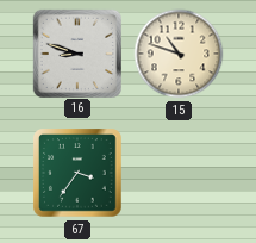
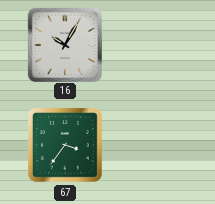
16: 8:48 -> 10:05
15: 10:48 -> none
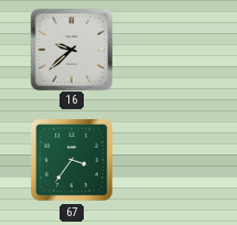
16: 10:05 -> 9:38
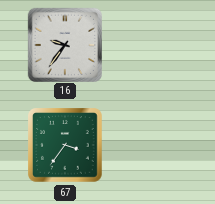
16: 9:38 -> 9:36
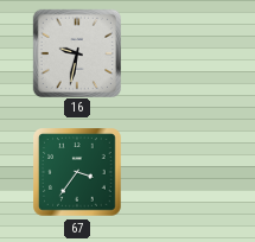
16: 9:36 -> 9:32
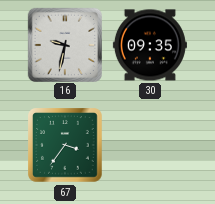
30: none -> 09:35
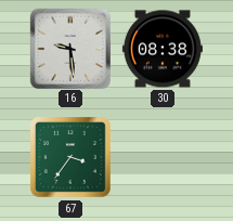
16: 9:32 -> 9:29
30: 09:35 -> 08:38
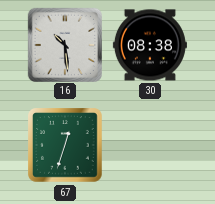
16: 9:29 -> 10:29
67: 3:36 -> 12:33
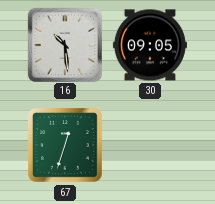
30: 08:38 -> 09:05
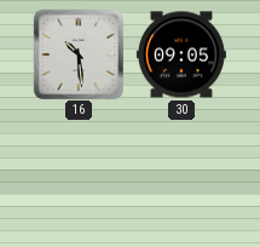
67: 12:33 -> none
